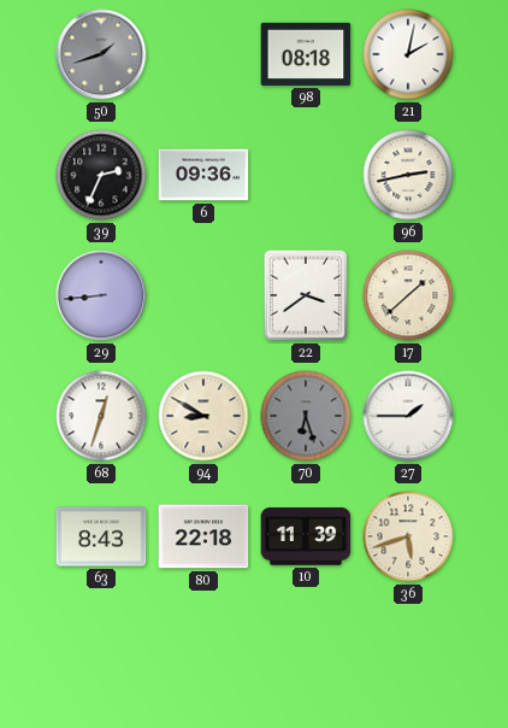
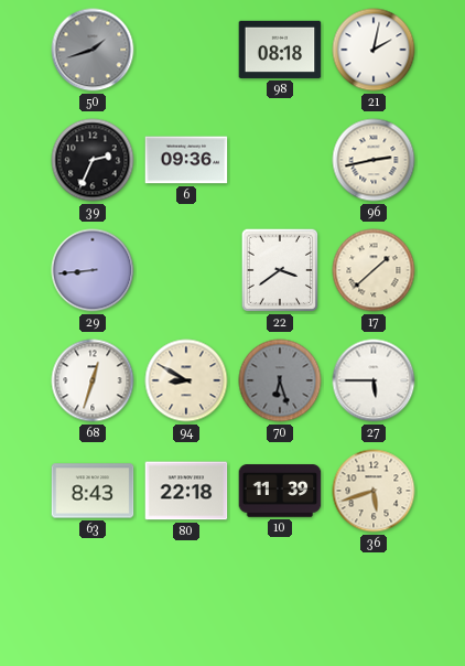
27: 1:45 -> 5:45
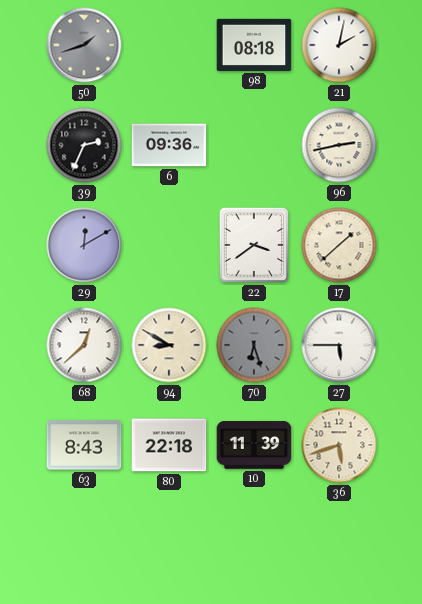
29: 8:44 -> 12:10
68: 12:33 -> 12:38
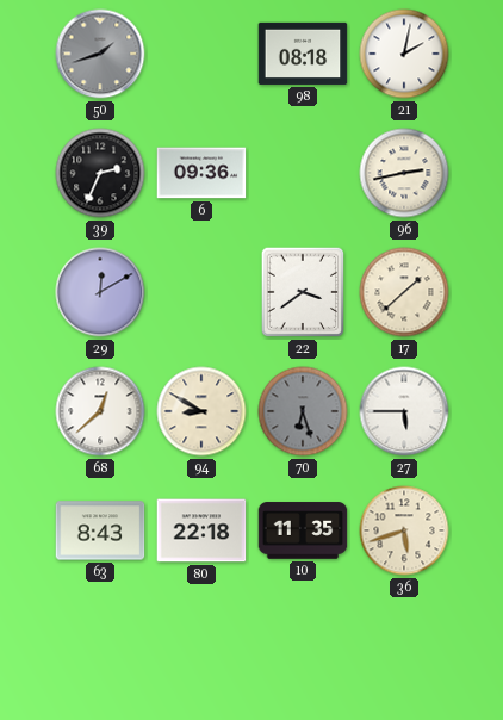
10: 11:39 -> 11:35
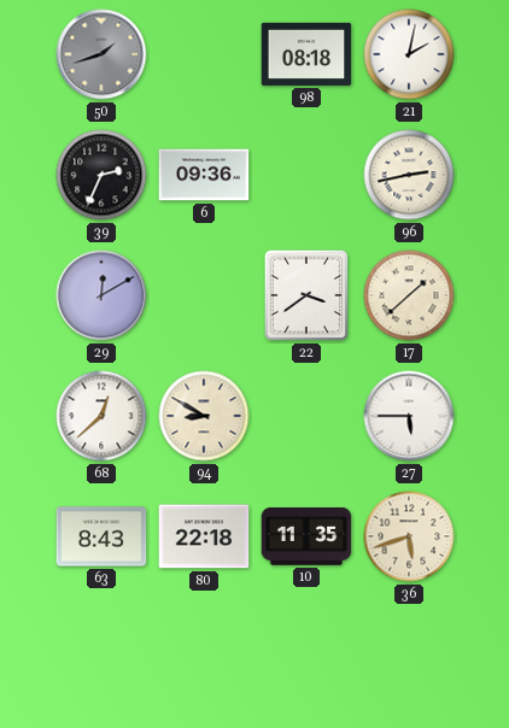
70: 6:27 -> none
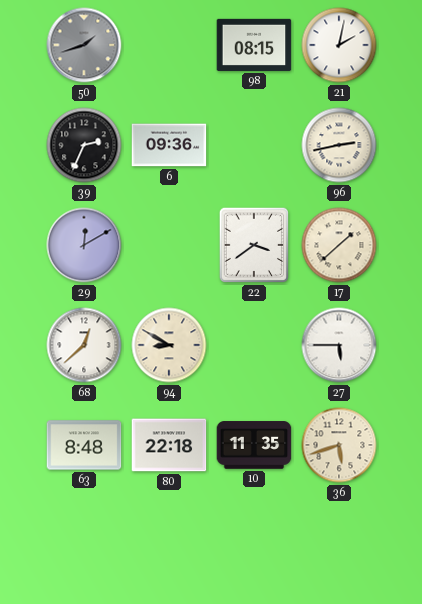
98: 08:18 -> 08:15
63: 8:43 -> 8:48
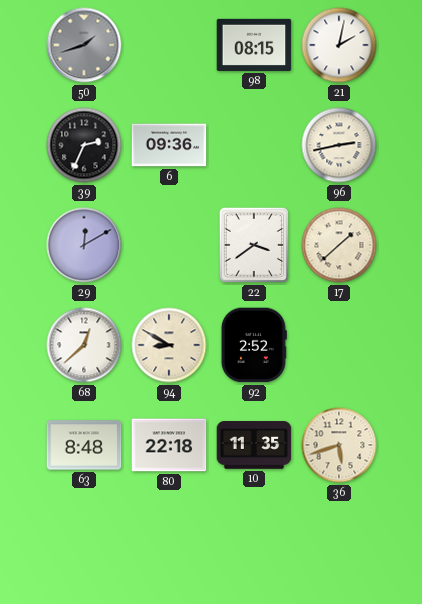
92: none -> 2:52
27: 5:45 -> none
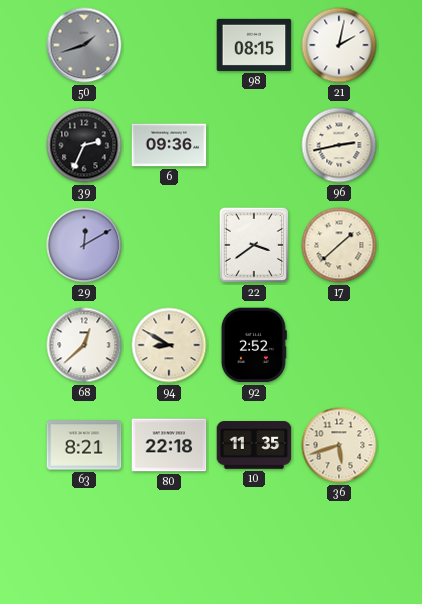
63: 8:48 -> 8:21
